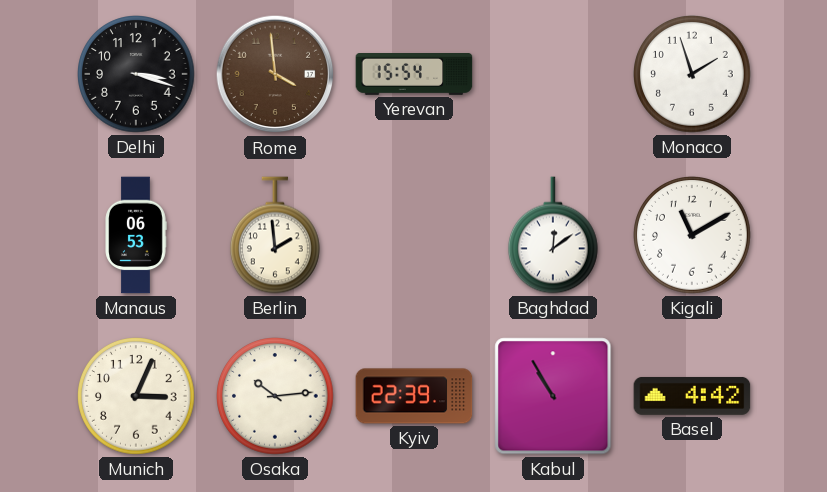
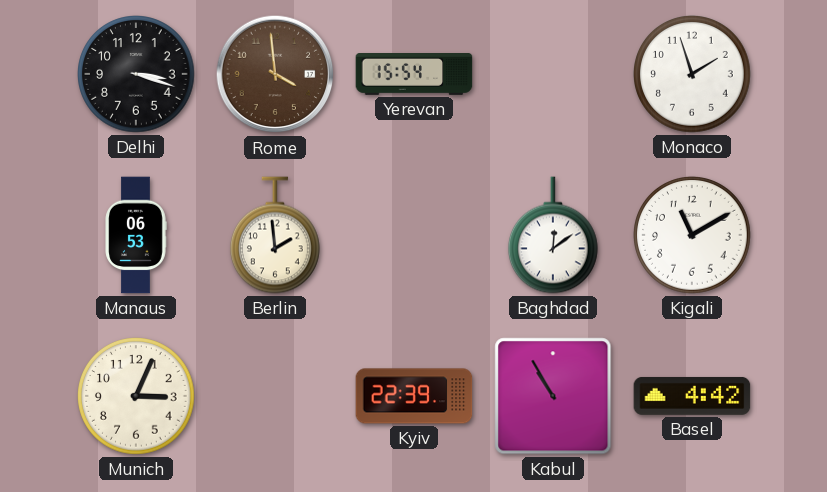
Osaka: 10:14 -> none
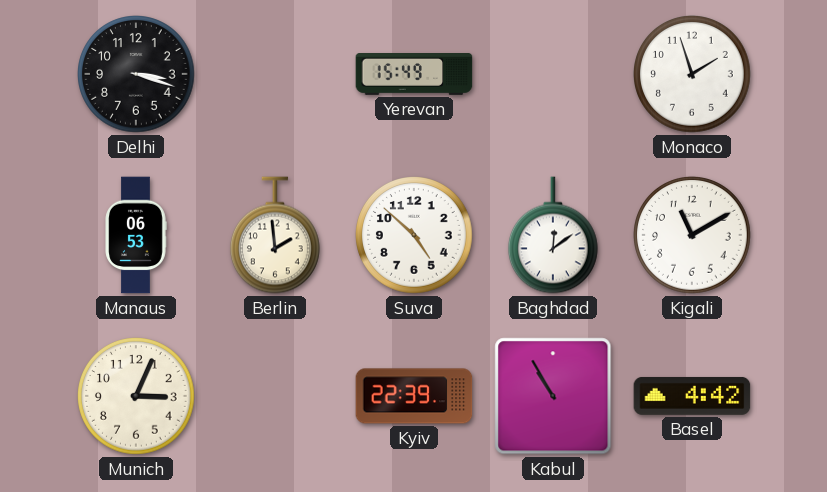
Rome: 3:59 -> none
Yerevan: 15:54 -> 15:49
Suva: none -> 4:52
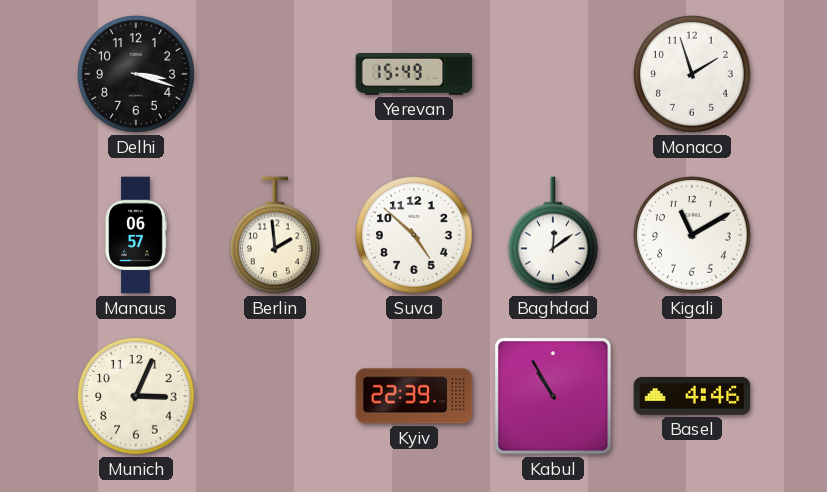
Manaus: 06:53 -> 06:57
Basel: 4:42 -> 4:46
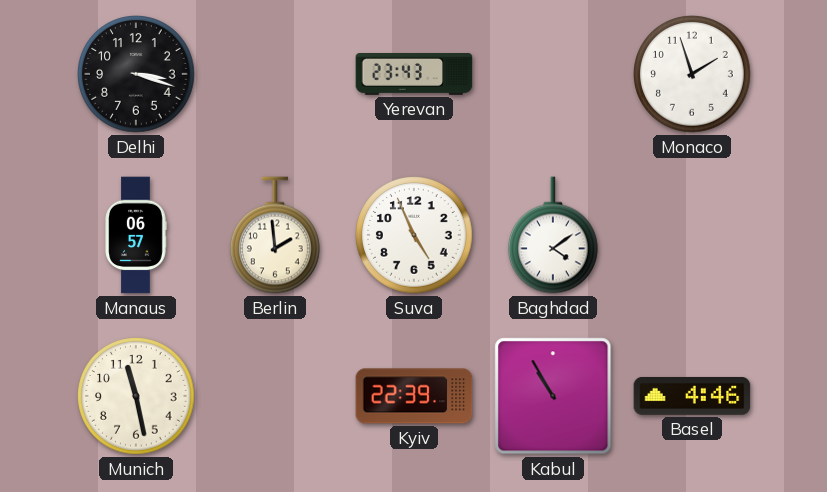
Yerevan: 15:49 -> 23:43
Suva: 4:52 -> 4:56
Baghdad: 12:09 -> 4:09
Kigali: 11:10 -> none
Munich: 3:04 -> 11:28
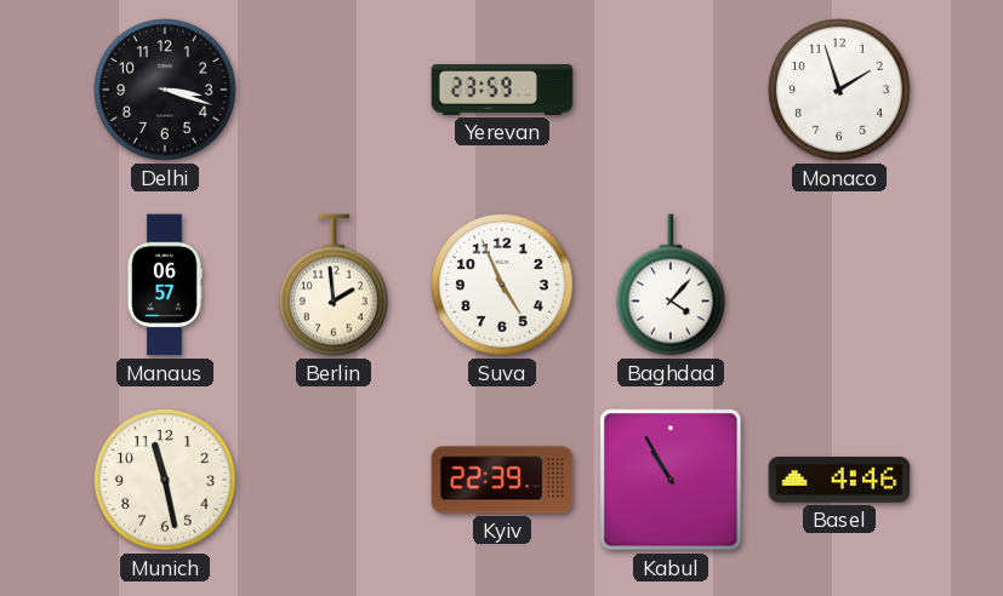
Yerevan: 23:43 -> 23:59
Baghdad: 4:09 -> 4:07
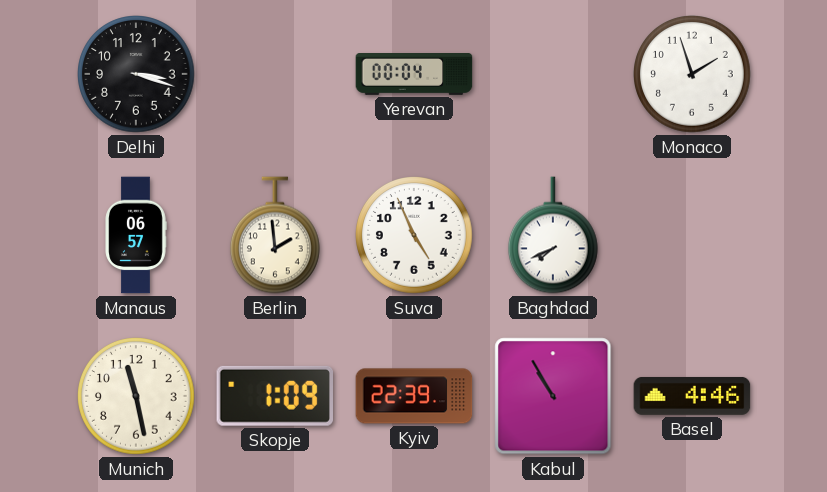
Yerevan: 23:59 -> 00:04
Baghdad: 4:07 -> 7:41
Skopje: none -> 1:09
